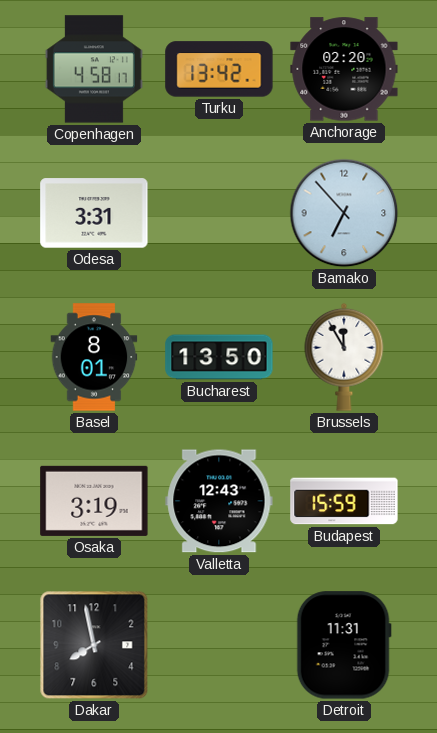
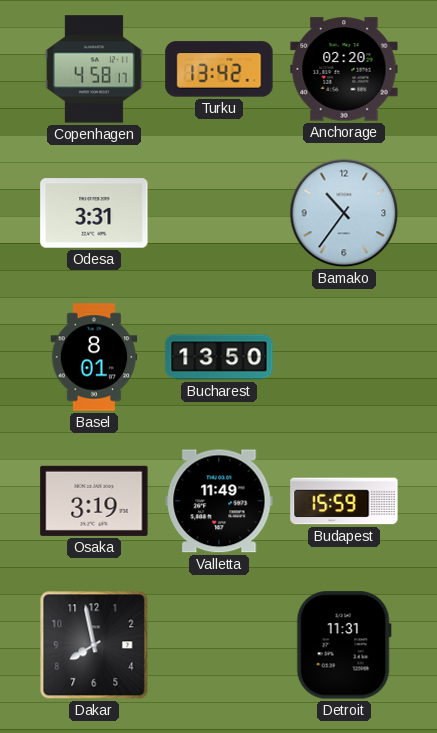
Bamako: 6:53 -> 10:36
Brussels: 11:55 -> none
Valletta: 12:43 -> 11:49
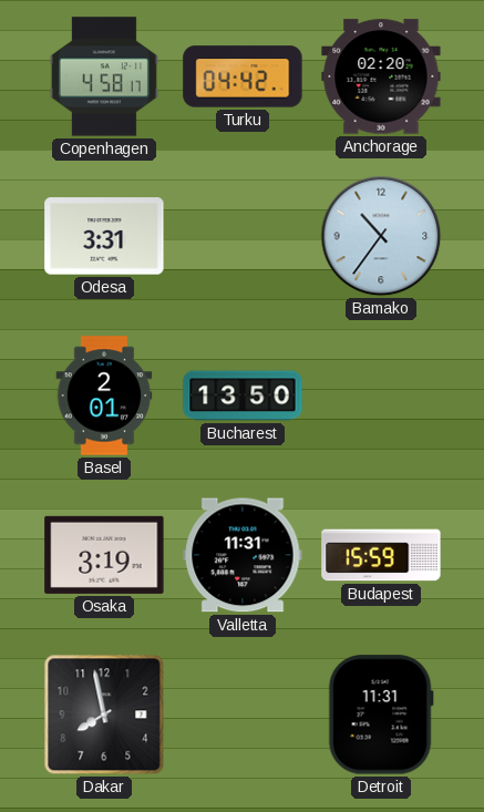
Turku: 13:42 -> 04:42
Basel: 8:01 -> 2:01
Valletta: 11:49 -> 11:31
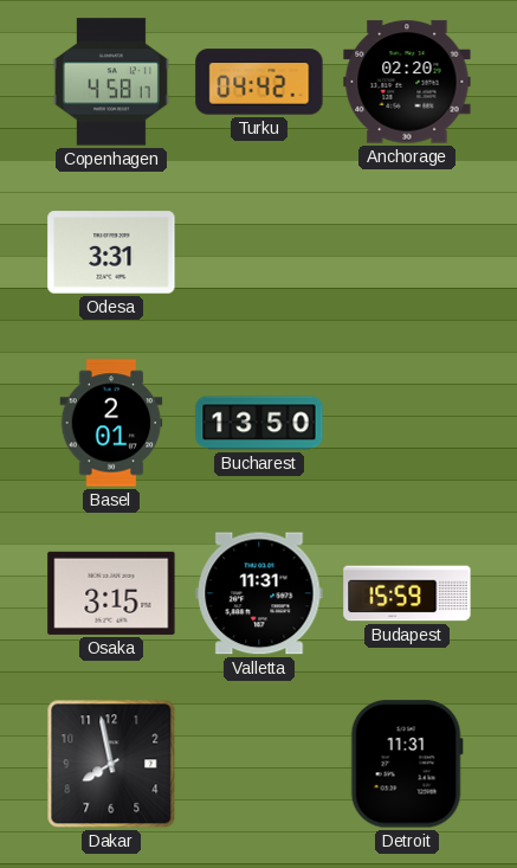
Bamako: 10:36 -> none
Osaka: 3:19 -> 3:15
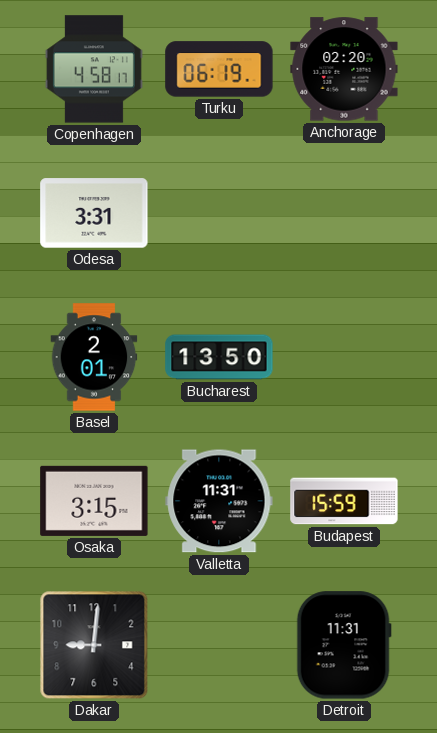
Turku: 04:42 -> 06:19
Dakar: 7:58 -> 9:01
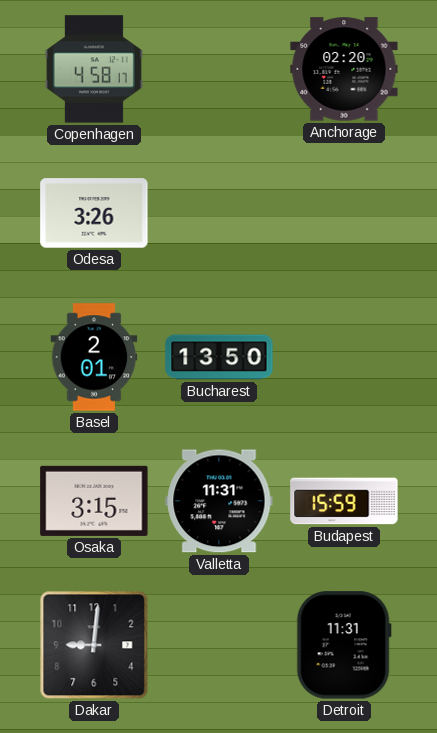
Turku: 06:19 -> none
Odesa: 3:31 -> 3:26
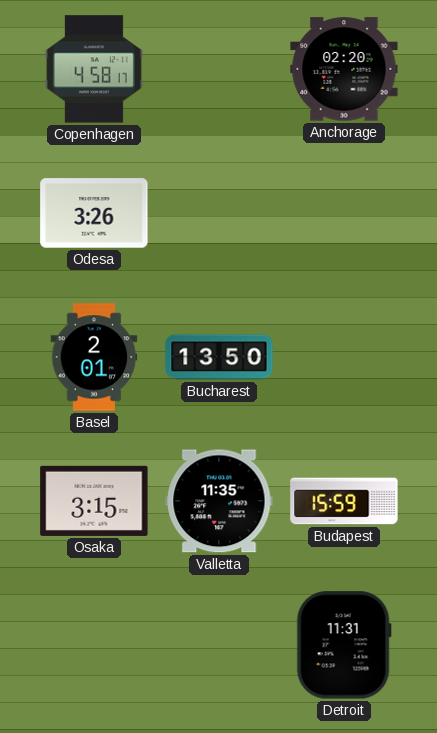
Valletta: 11:31 -> 11:35
Dakar: 9:01 -> none
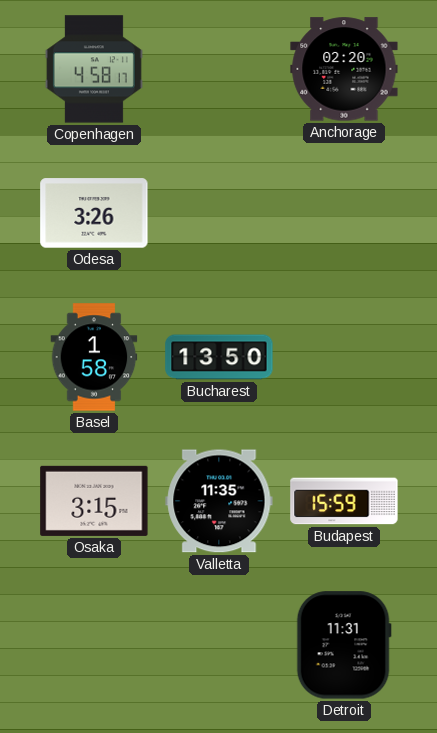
Basel: 2:01 -> 1:58
